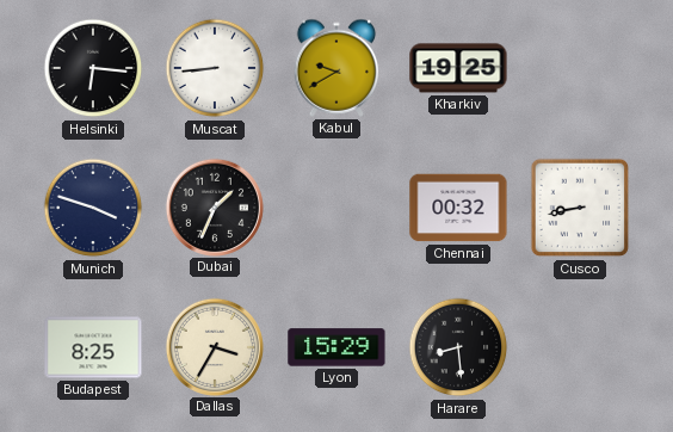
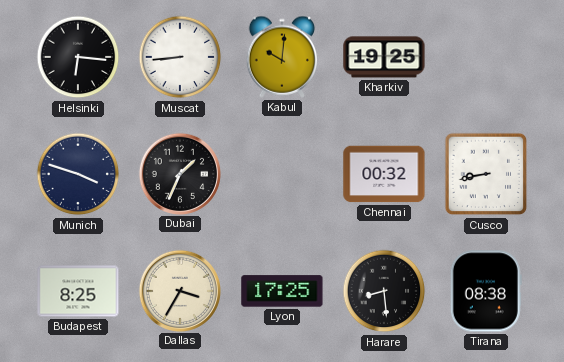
Kabul: 9:40 -> 10:01
Lyon: 15:29 -> 17:25
Tirana: none -> 08:38
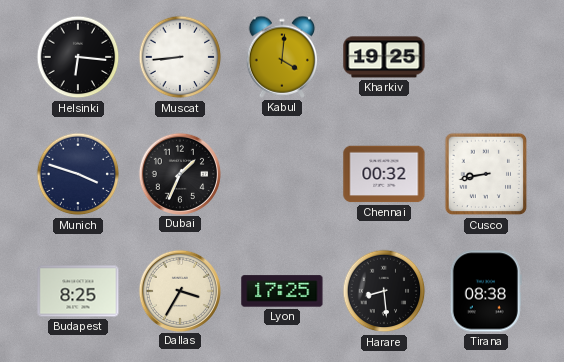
Kabul: 10:01 -> 4:01
